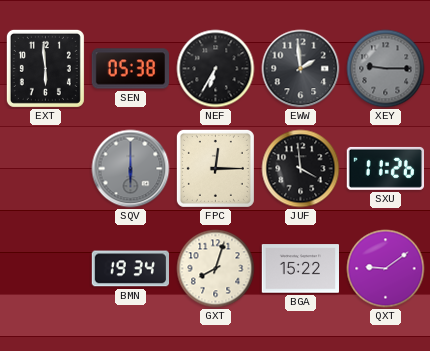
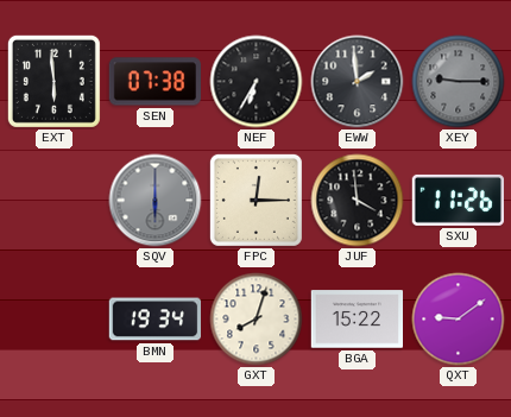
SEN: 05:38 -> 07:38
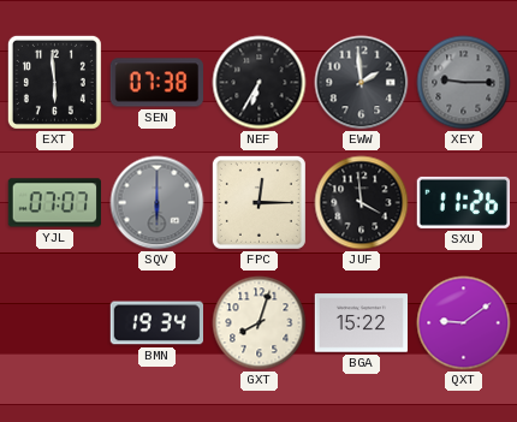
YJL: none -> 07:07
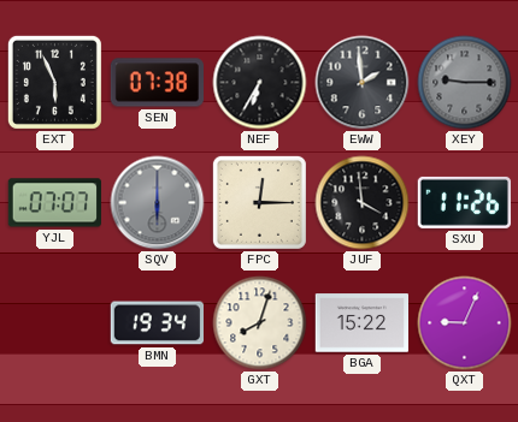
EXT: 5:59 -> 5:56
QXT: 9:09 -> 9:04
